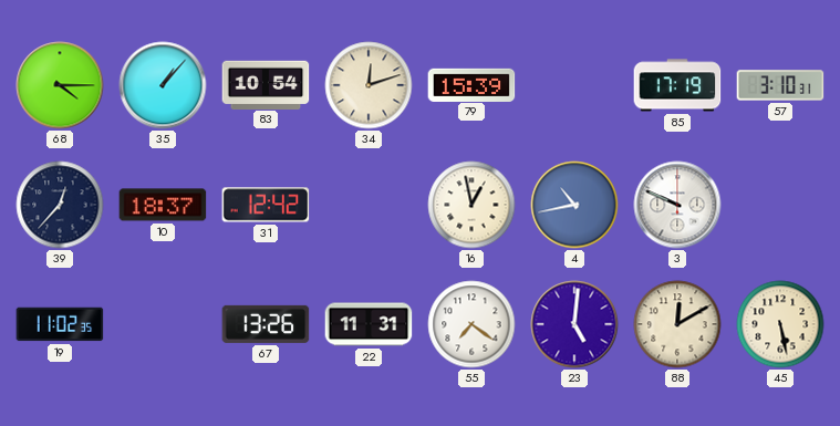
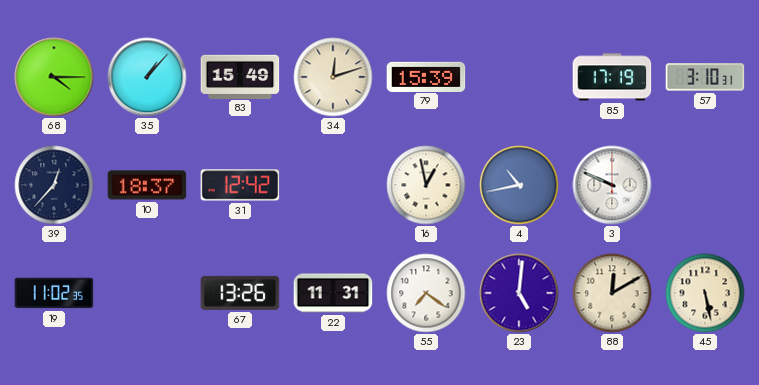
83: 10:54 -> 15:49
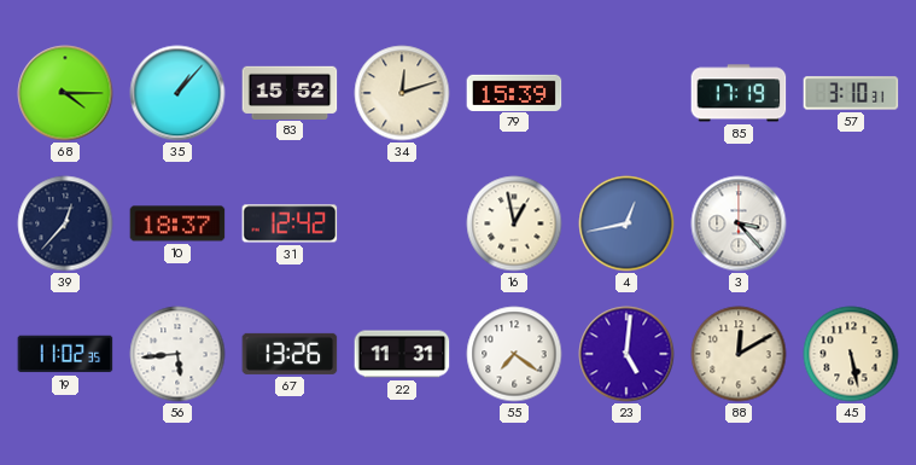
83: 15:49 -> 15:52
4: 10:43 -> 12:43
3: 9:49 -> 3:23
56: none -> 5:44
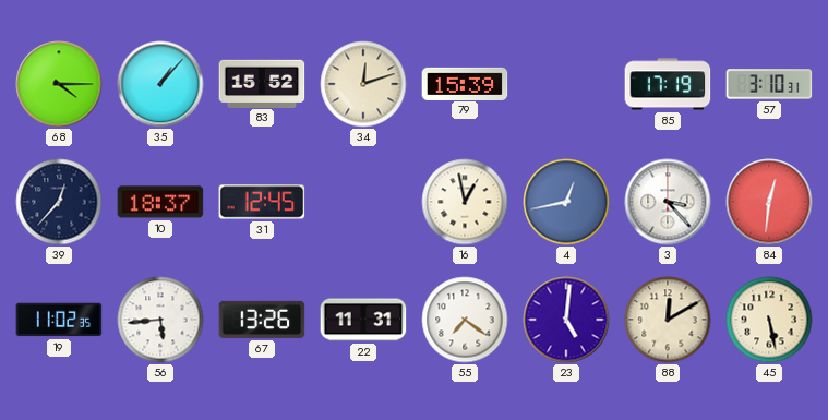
31: 12:42 -> 12:45
84: none -> 12:31
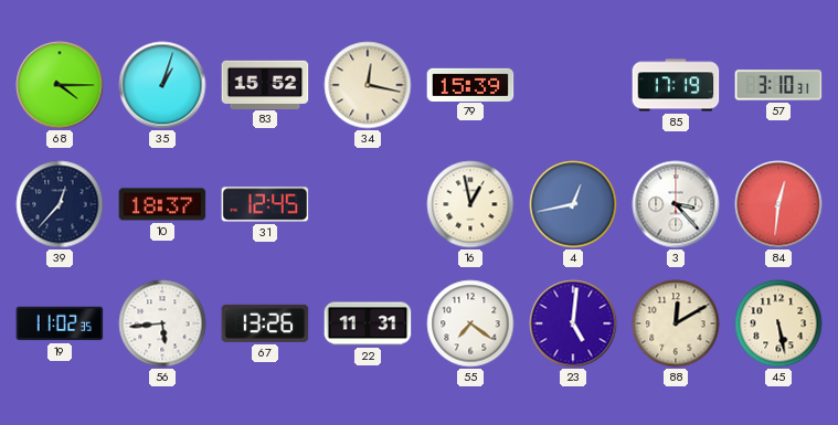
35: 1:07 -> 1:03
34: 12:12 -> 12:17
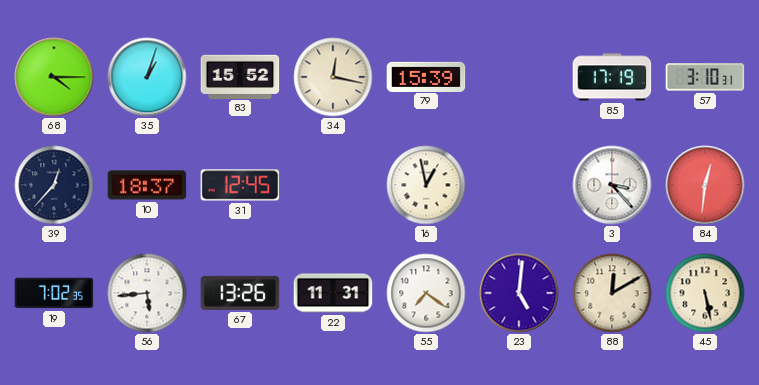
4: 12:43 -> none
19: 11:02 -> 7:02
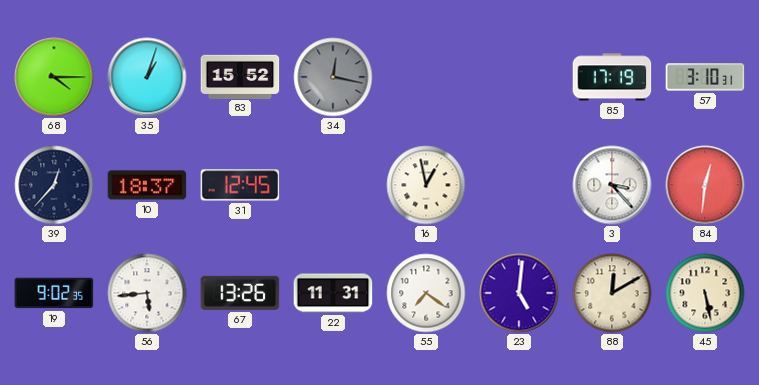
34 dial: cream -> grey
79: 15:39 -> none
19: 7:02 -> 9:02
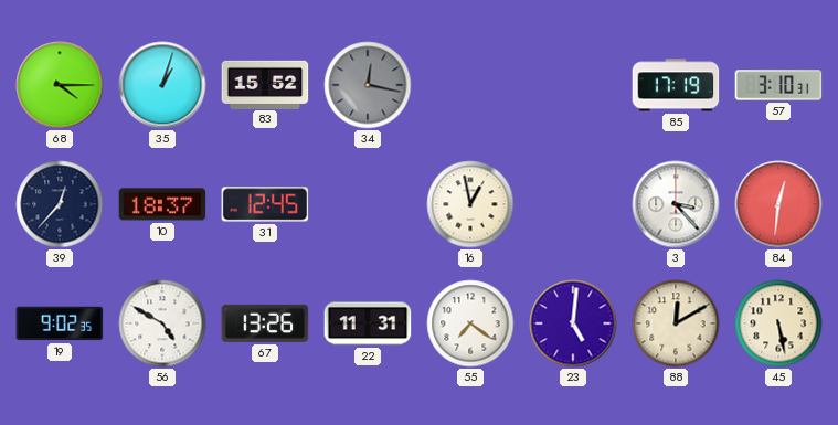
56: 5:44 -> 4:50
